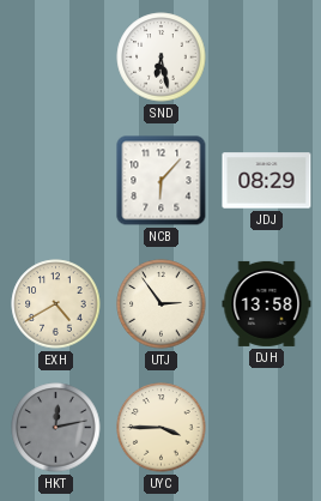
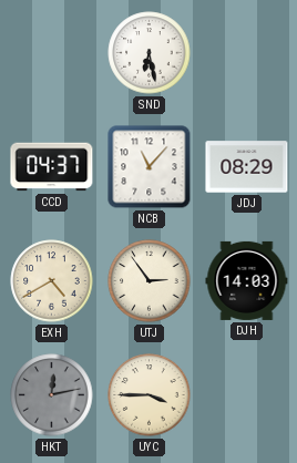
CCD: none -> 04:37
NCB: 6:07 -> 11:07
DJH: 13:58 -> 14:03
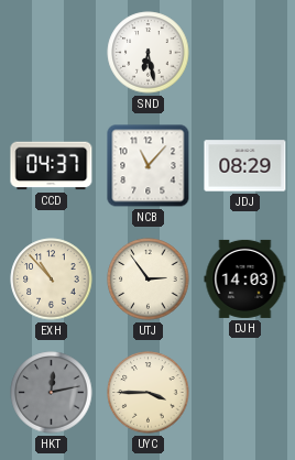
EXH: 4:40 -> 10:53
